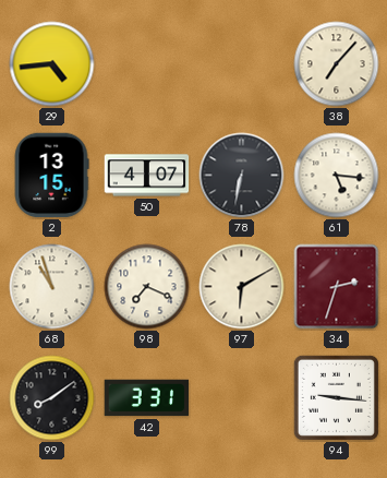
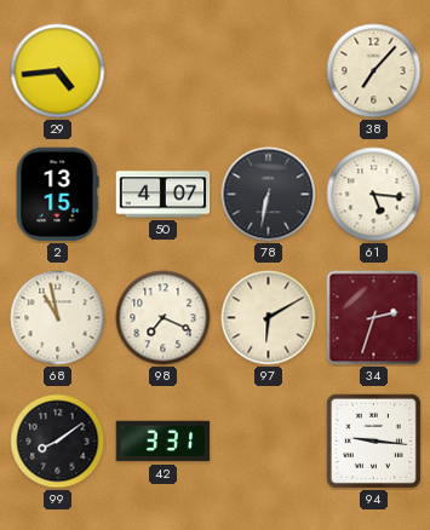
68: 10:57 -> 10:58
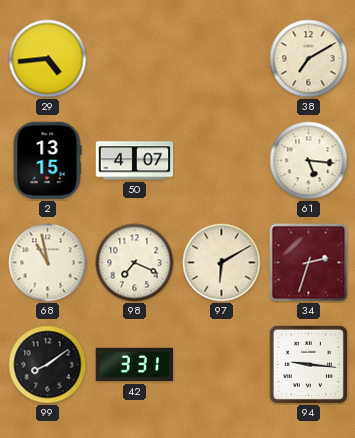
38: 7:07 -> 7:10
78: 6:32 -> none
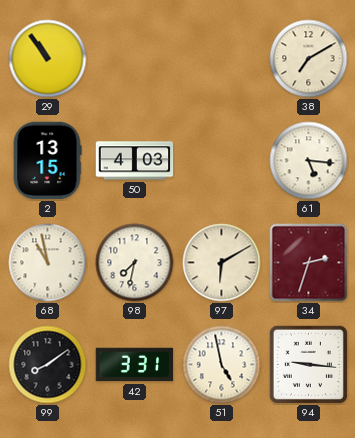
29: 4:44 -> 10:54
50: 4:07 -> 4:03
98: 7:19 -> 7:32
51: none -> 4:58
